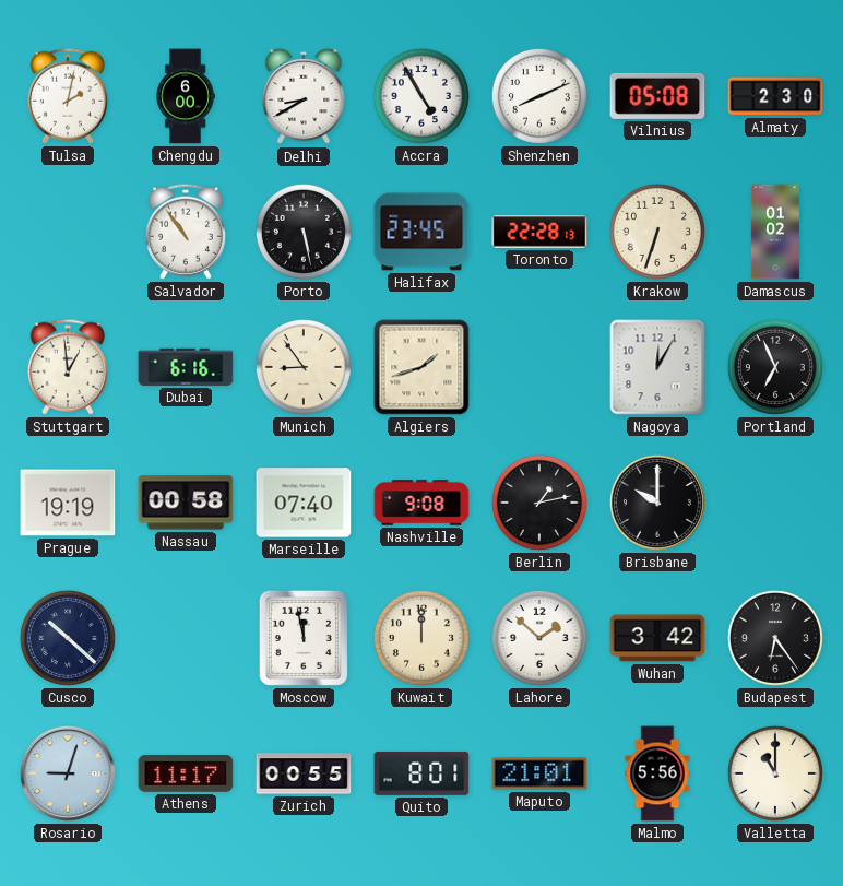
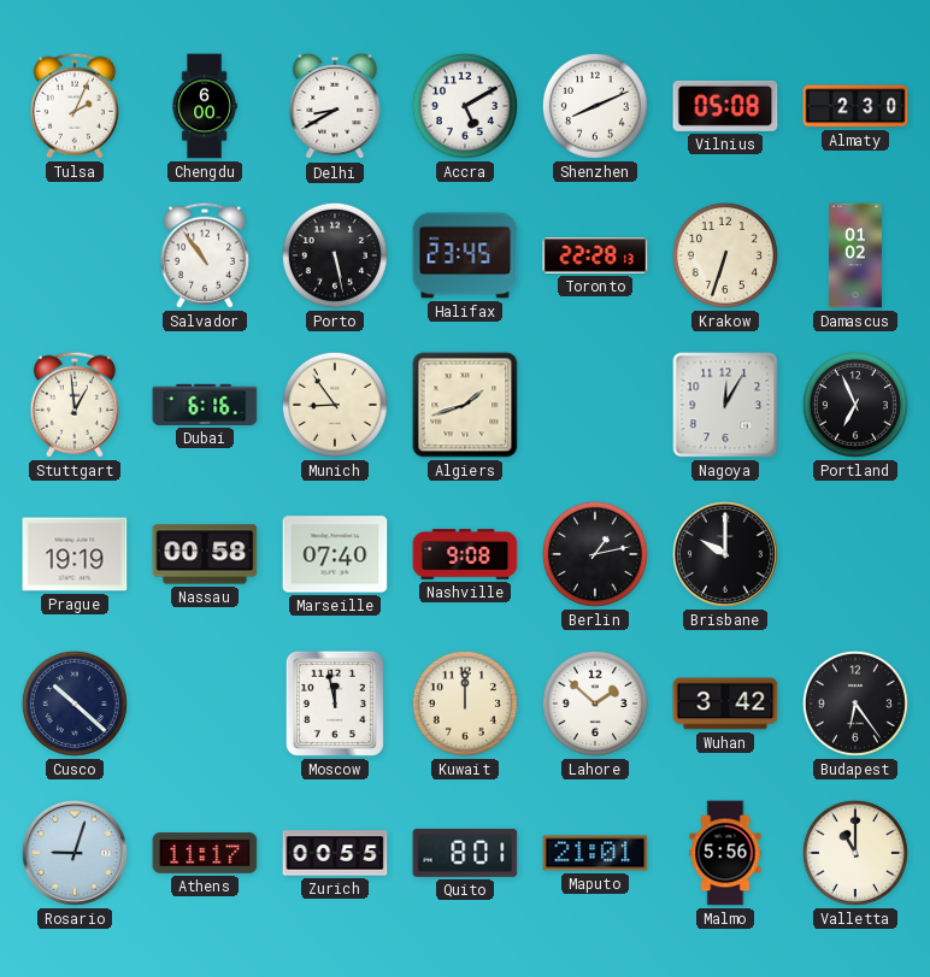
Tulsa: 2:02 -> 2:04
Accra: 4:55 -> 5:10
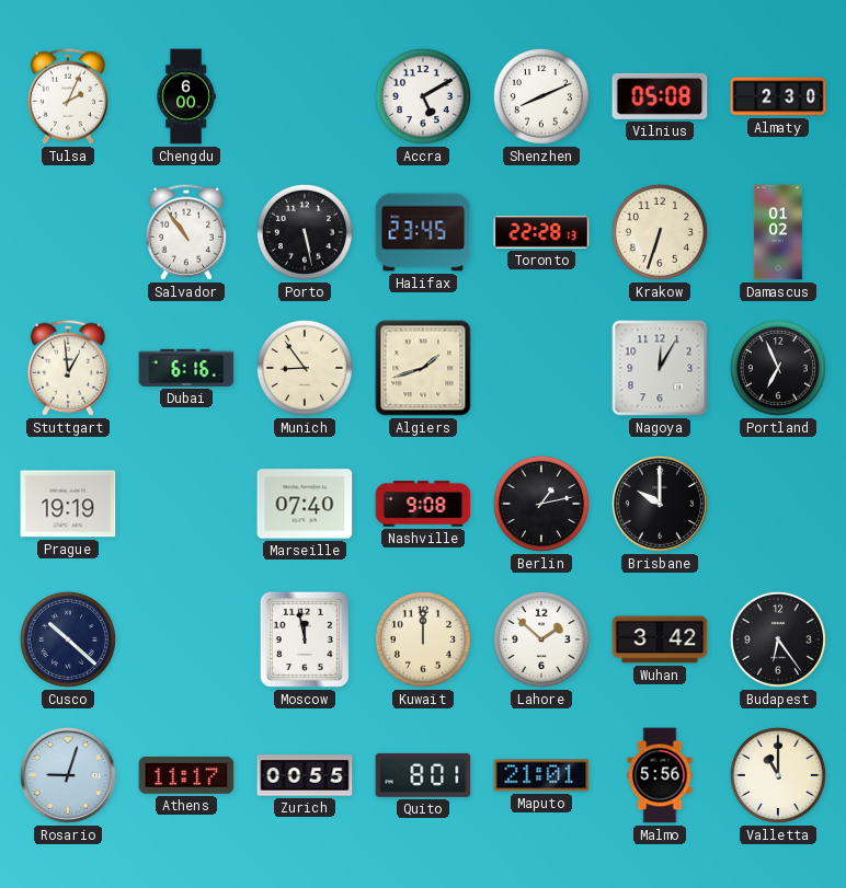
Delhi: 8:40 -> none
Nassau: 00:58 -> none
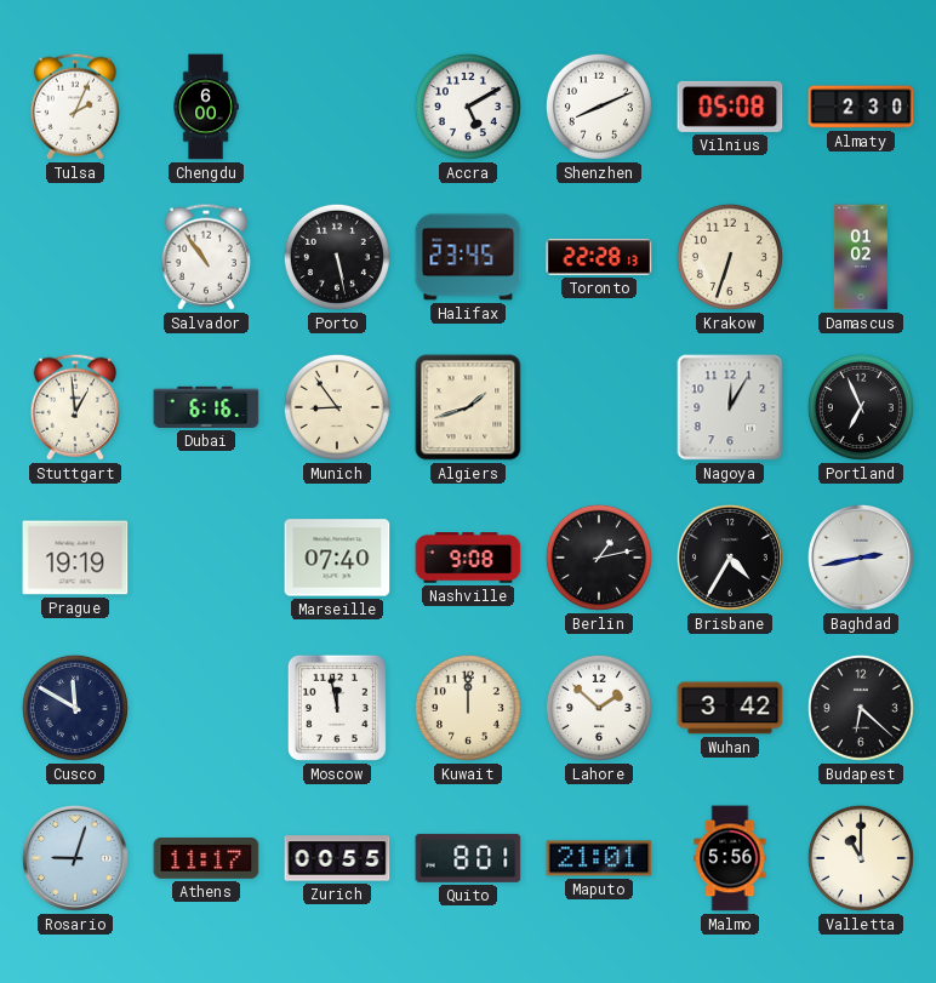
Brisbane: 10:00 -> 4:35
Baghdad: none -> 2:43
Cusco: 10:22 -> 11:50
Budapest: 6:24 -> 6:22
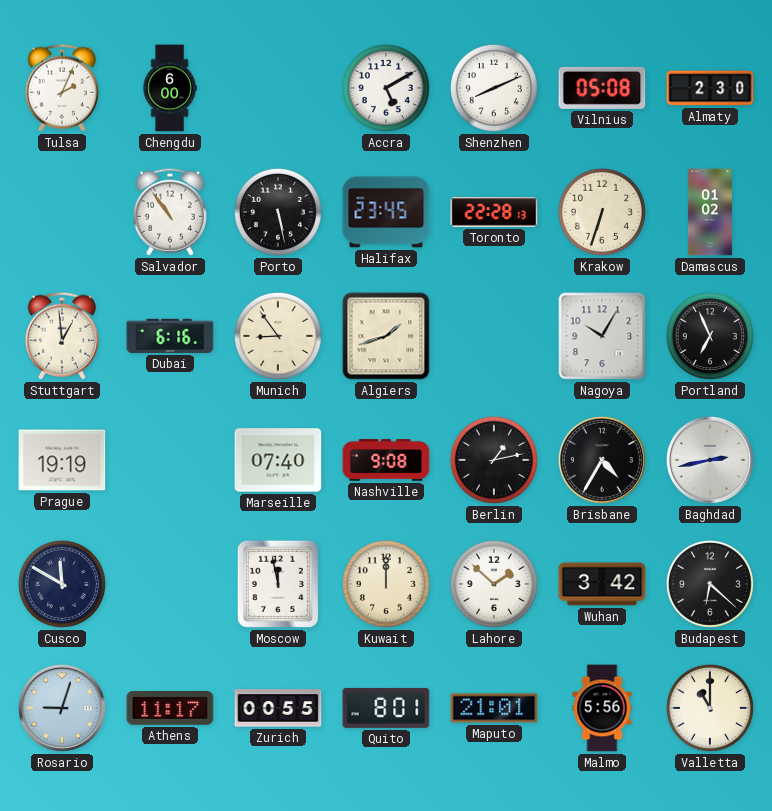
Nagoya: 12:05 -> 10:05
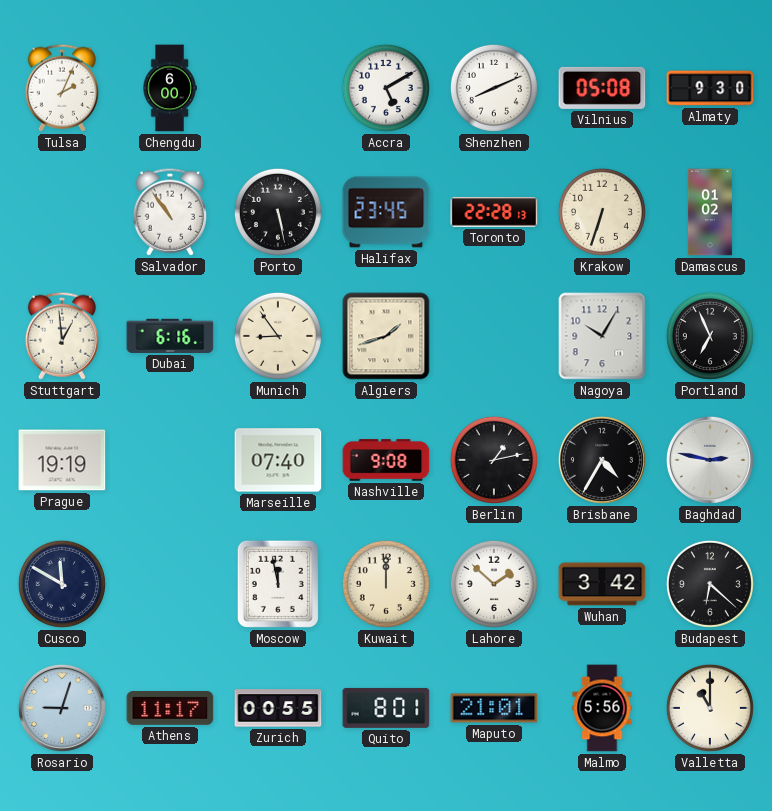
Almaty: 2:30 -> 9:30
Baghdad: 2:43 -> 2:47
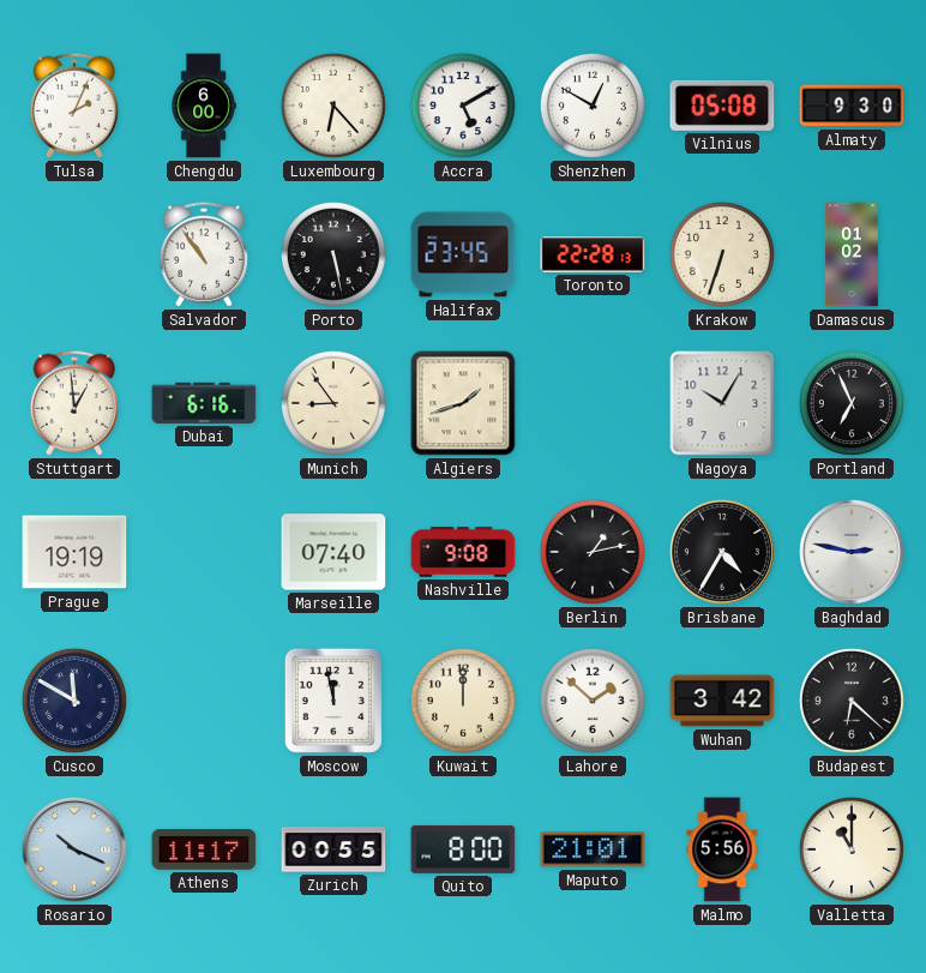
Luxembourg: none -> 6:23
Shenzhen: 8:11 -> 12:50
Rosario: 9:03 -> 10:19
Quito: 8:01 -> 8:00
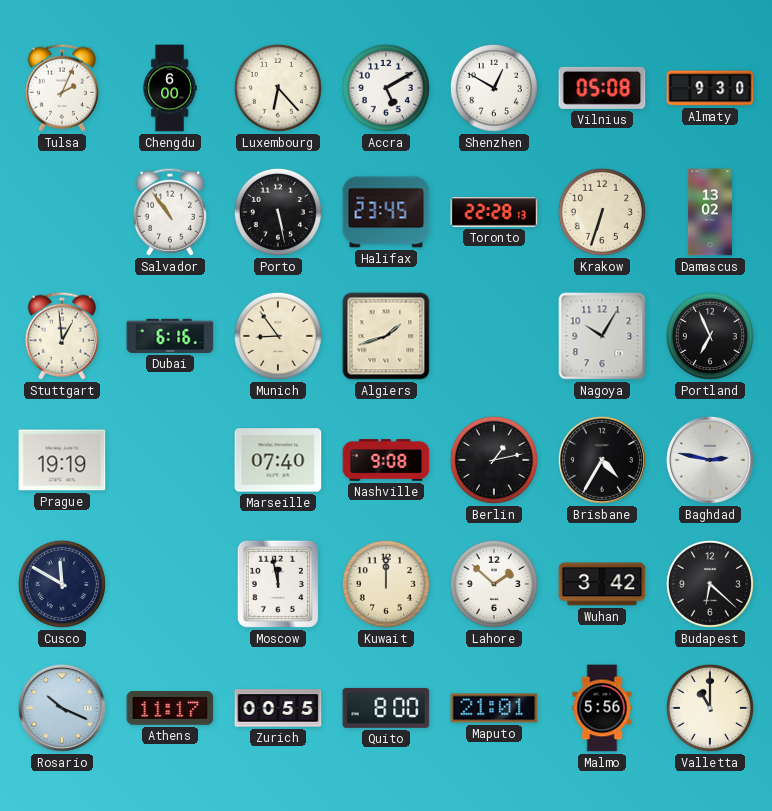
Damascus: 01:02 -> 13:02
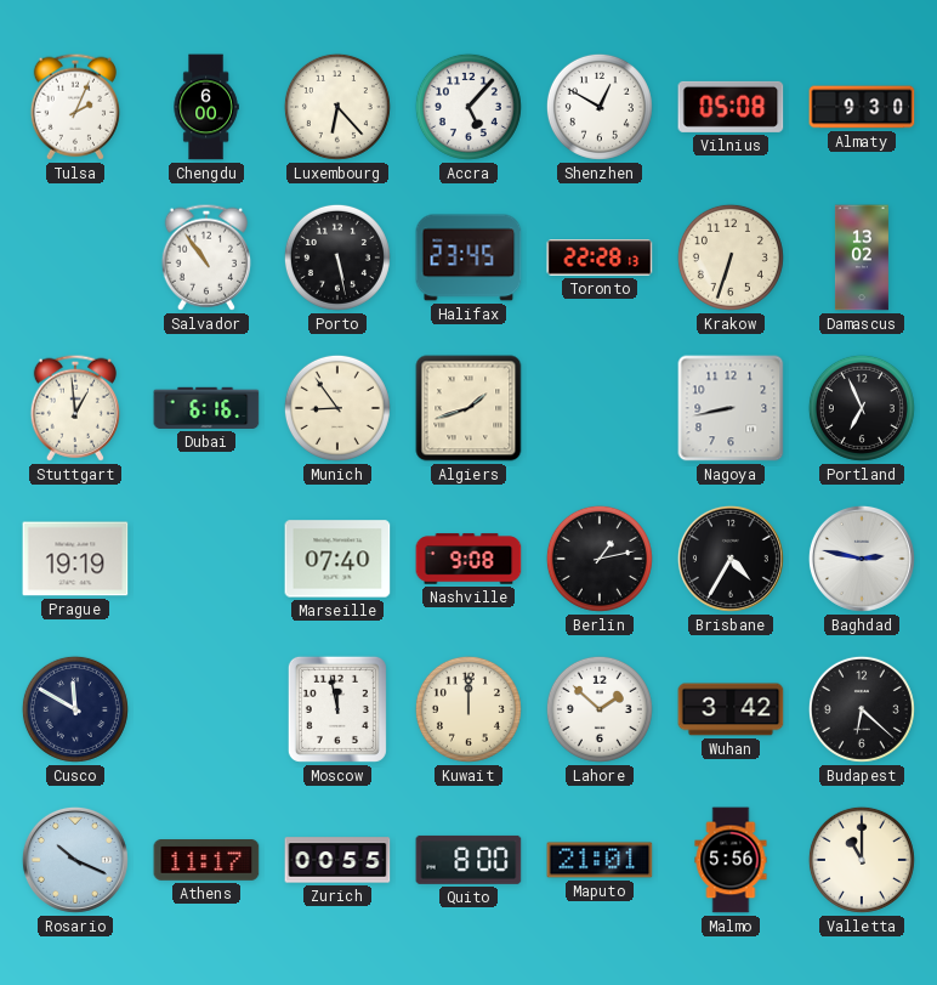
Accra: 5:10 -> 5:07
Nagoya: 10:05 -> 8:43
